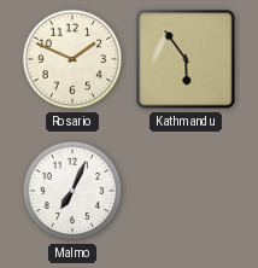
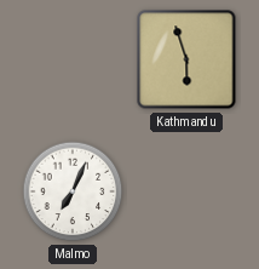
Rosario: 1:49 -> none
Kathmandu: 5:54 -> 5:57
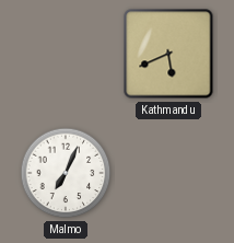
Kathmandu: 5:57 -> 5:41
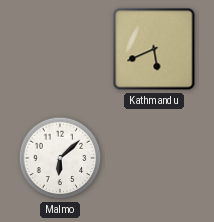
Malmo: 7:04 -> 6:08
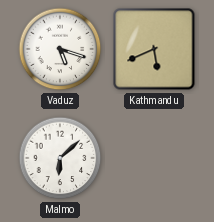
Vaduz: none -> 5:18
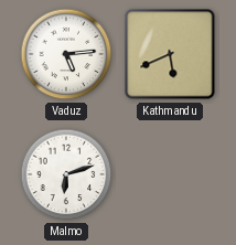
Vaduz: 5:18 -> 5:14
Malmo: 6:08 -> 6:12
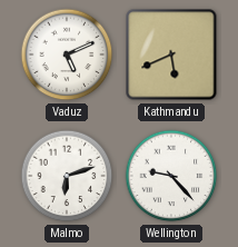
Vaduz: 5:14 -> 5:11
Wellington: none -> 9:23
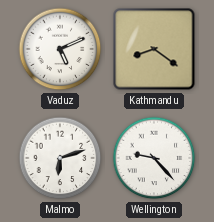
Kathmandu: 5:41 -> 8:21
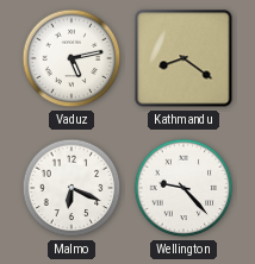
Vaduz: 5:11 -> 5:13
Malmo: 6:12 -> 6:19
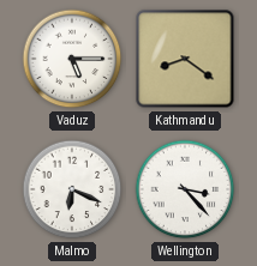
Vaduz: 5:13 -> 5:15
Wellington: 9:23 -> 3:23
